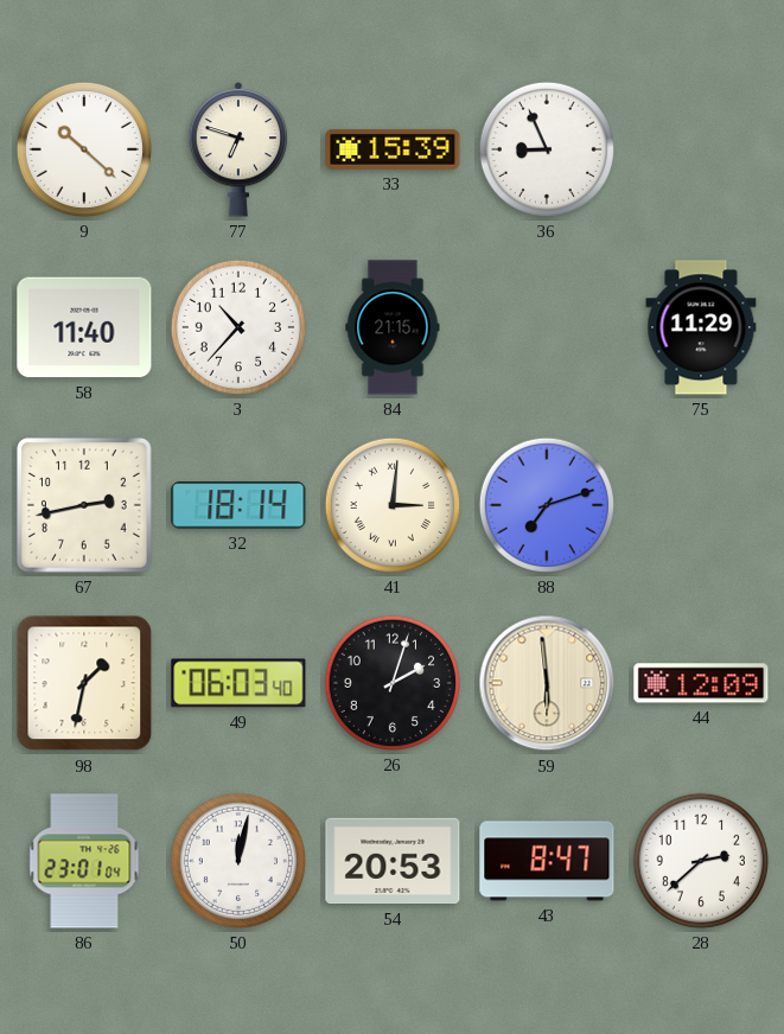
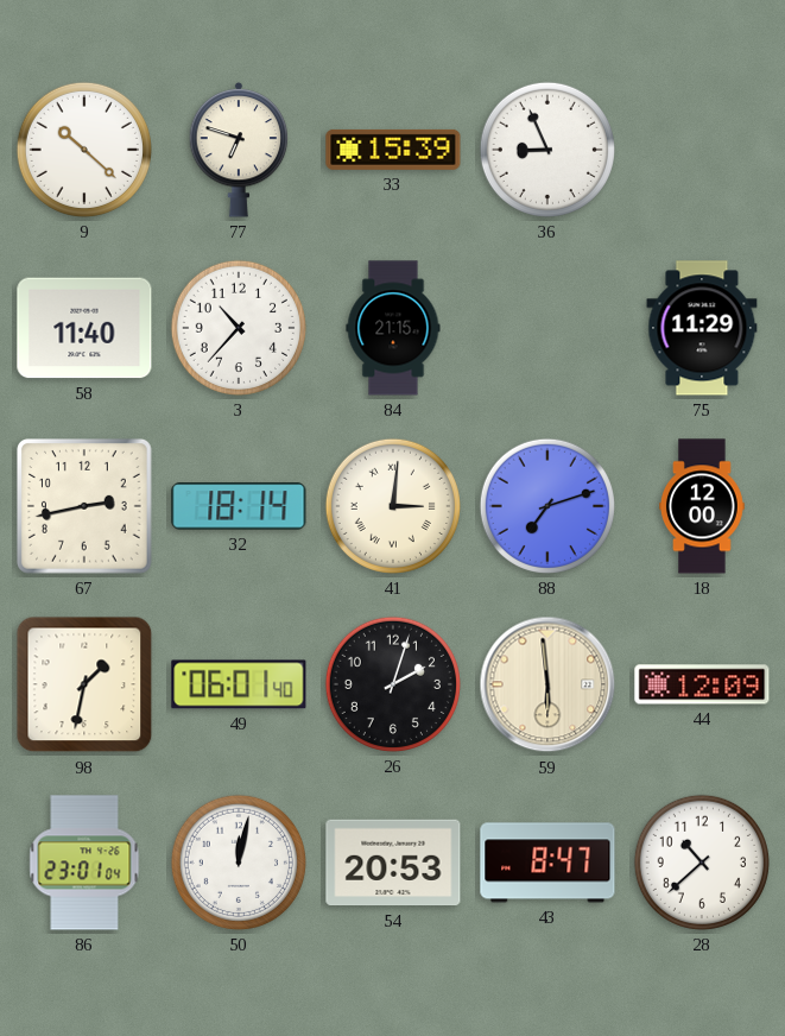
18: none -> 12:00
49: 06:03 -> 06:01
28: 2:38 -> 10:38
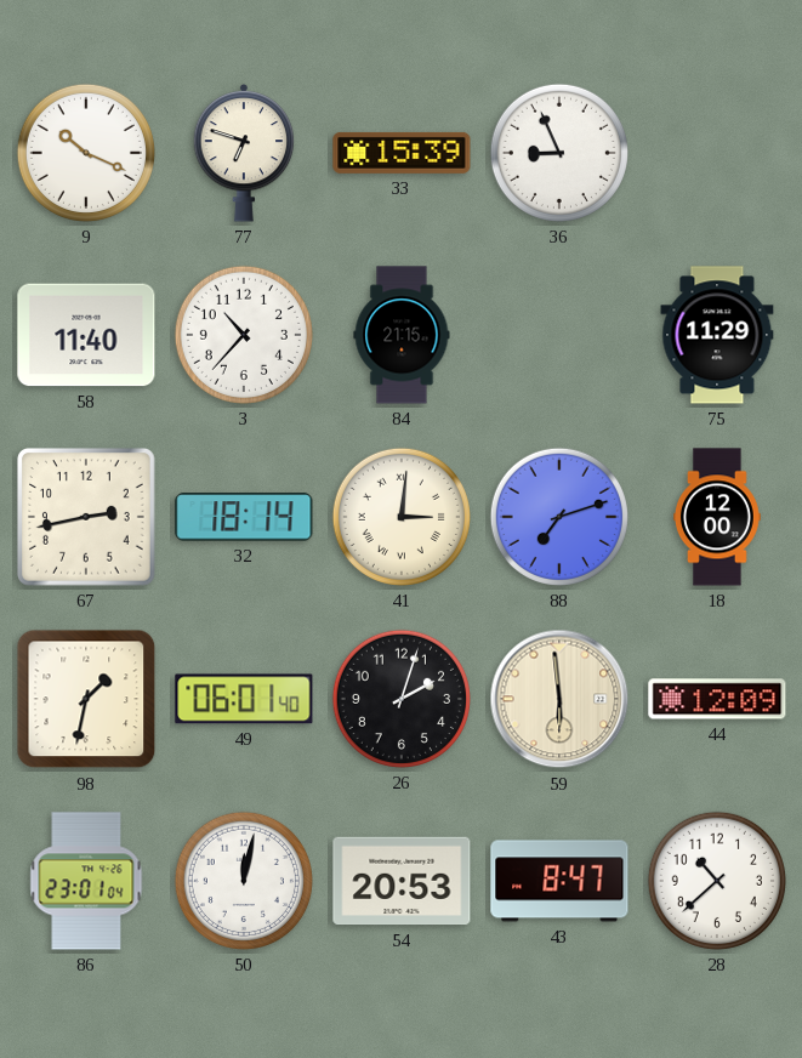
9: 10:22 -> 10:19
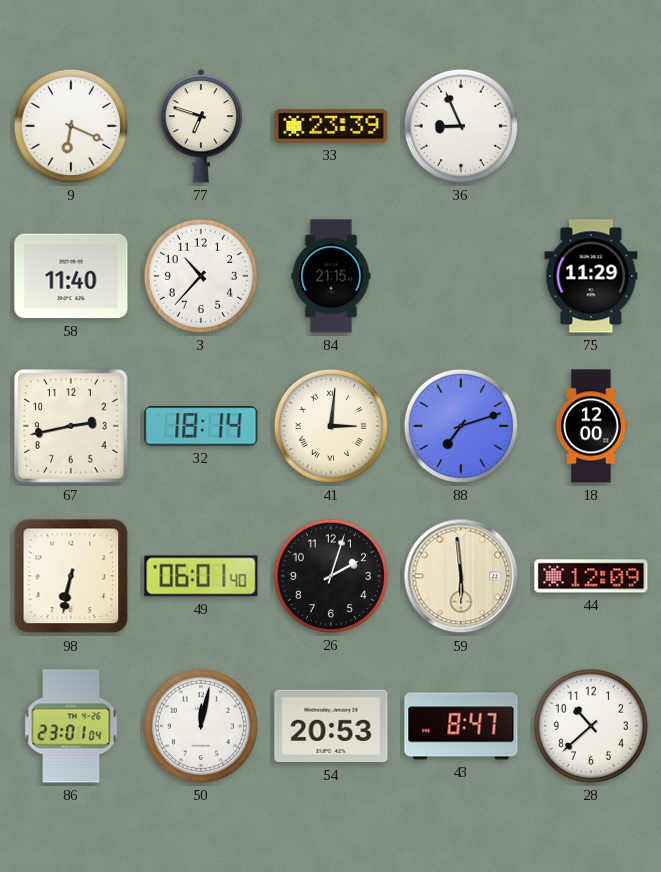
9: 10:19 -> 6:19
33: 15:39 -> 23:39
98: 1:32 -> 6:32
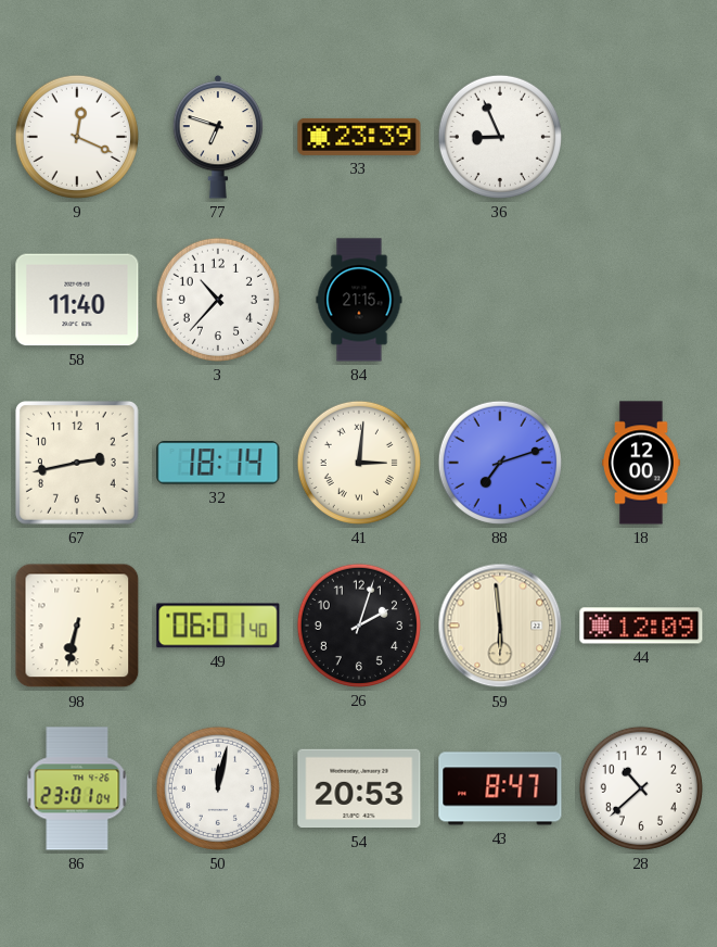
9: 6:19 -> 12:19
75: 11:29 -> none
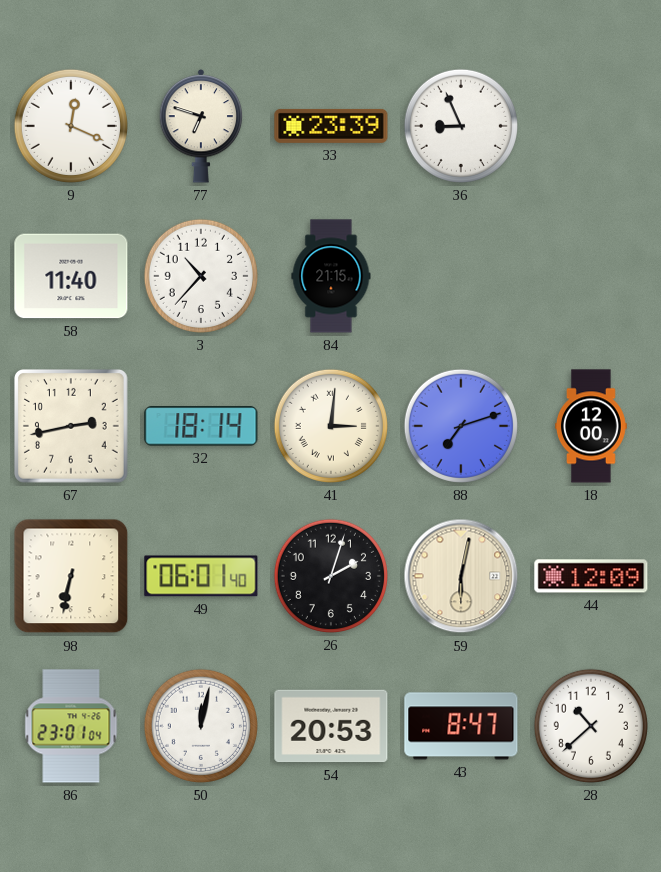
59: 5:59 -> 6:02
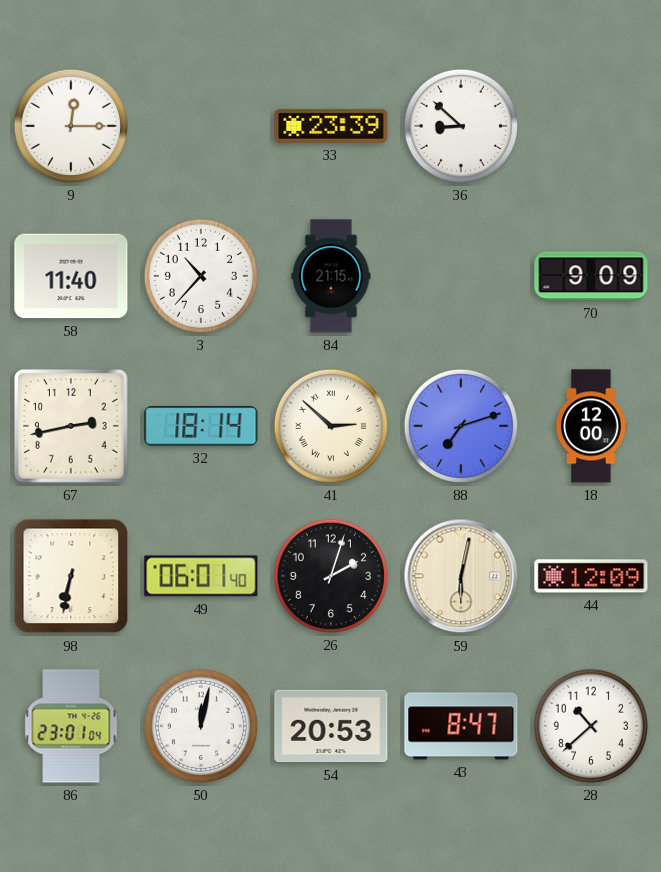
9: 12:19 -> 12:15
77: 6:48 -> none
36: 8:56 -> 8:52
70: none -> 9:09
41: 3:01 -> 2:52
